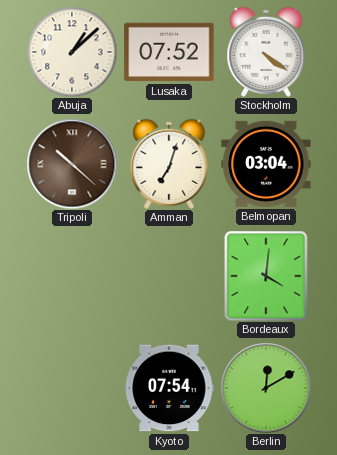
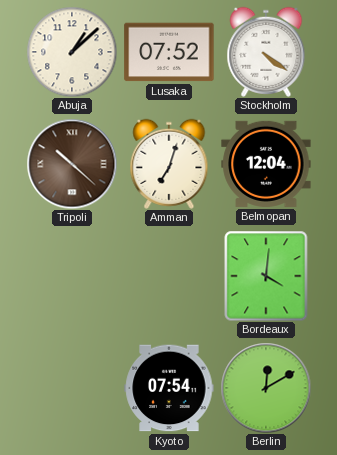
Belmopan: 03:04 -> 12:04
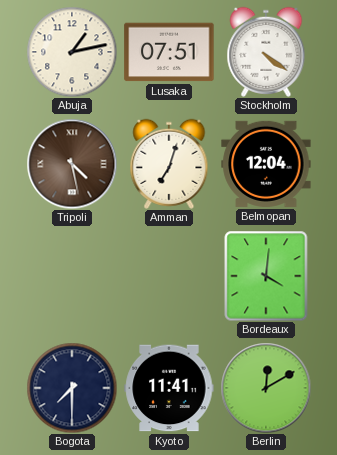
Abuja: 1:08 -> 1:13
Lusaka: 07:52 -> 07:51
Tripoli: 10:22 -> 4:28
Bogota: none -> 7:30
Kyoto: 07:54 -> 11:41
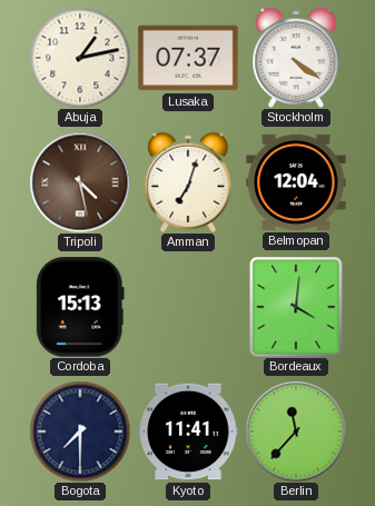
Lusaka: 07:51 -> 07:37
Cordoba: none -> 15:13
Berlin: 12:10 -> 11:37
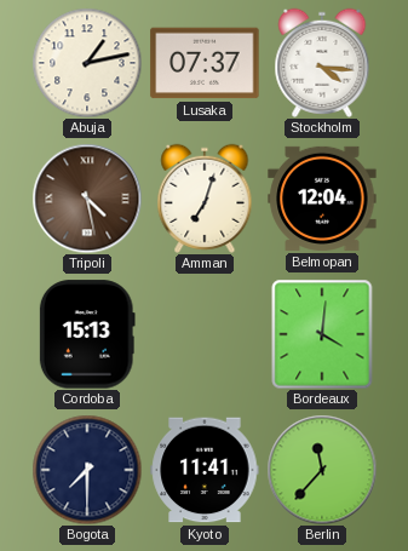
Stockholm: 4:21 -> 4:16
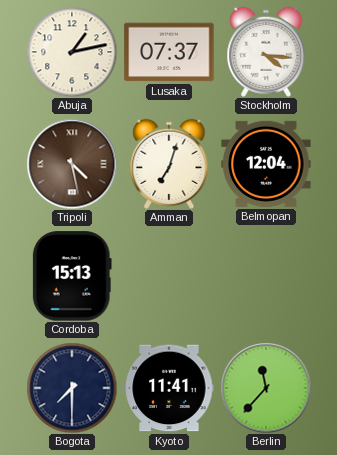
Bordeaux: 4:01 -> none
